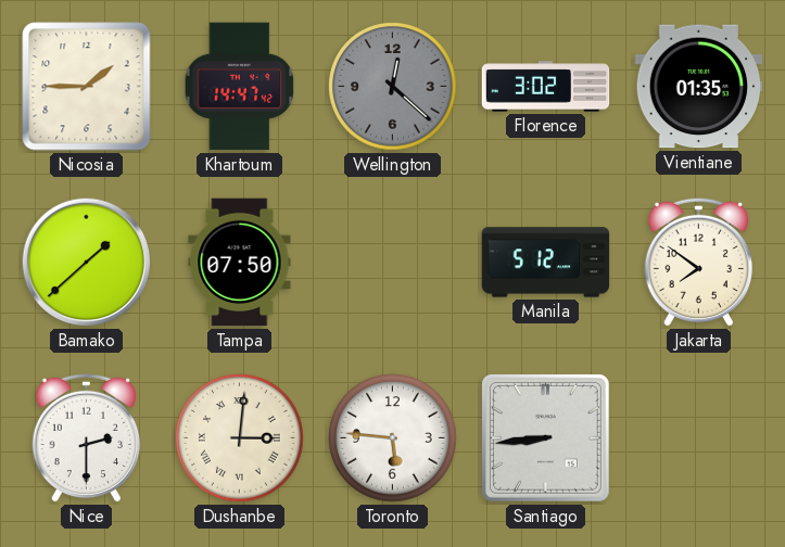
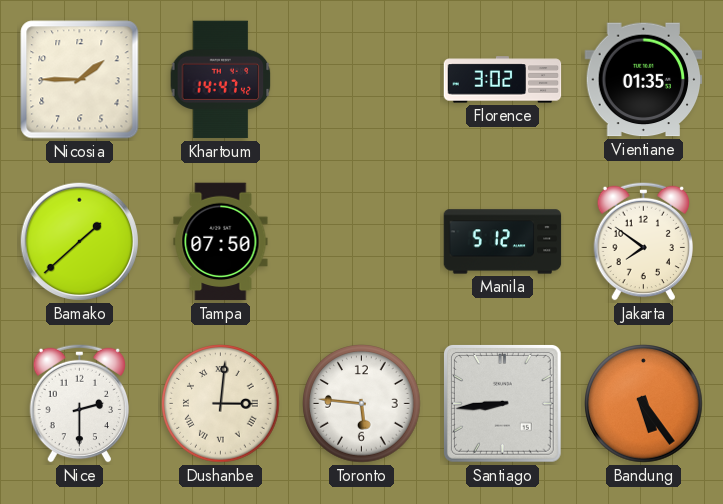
Wellington: 12:22 -> none
Bandung: none -> 5:24
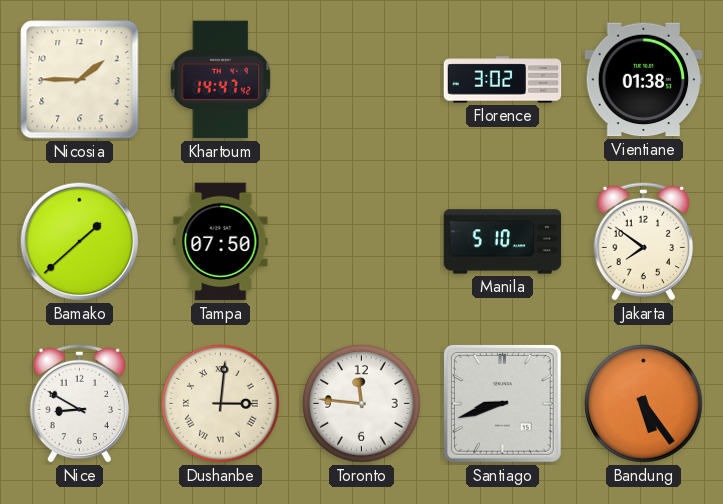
Vientiane: 01:35 -> 01:38
Manila: 5:12 -> 5:10
Nice: 2:30 -> 8:50
Toronto: 5:46 -> 11:46
Santiago: 8:44 -> 8:42
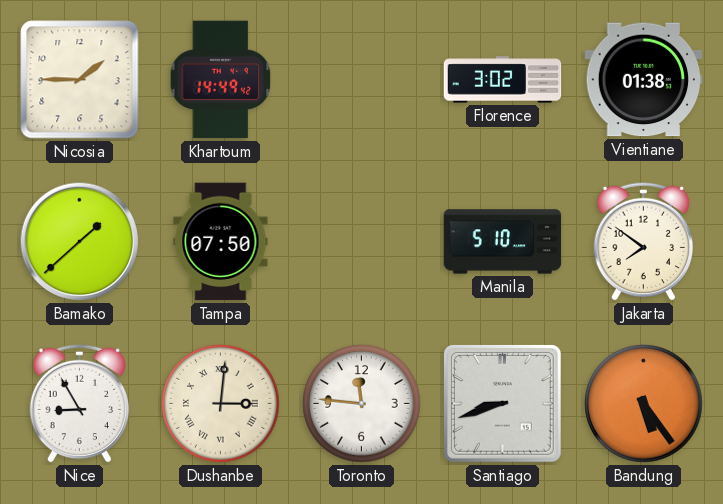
Khartoum: 14:47 -> 14:49
Nice: 8:50 -> 8:55
